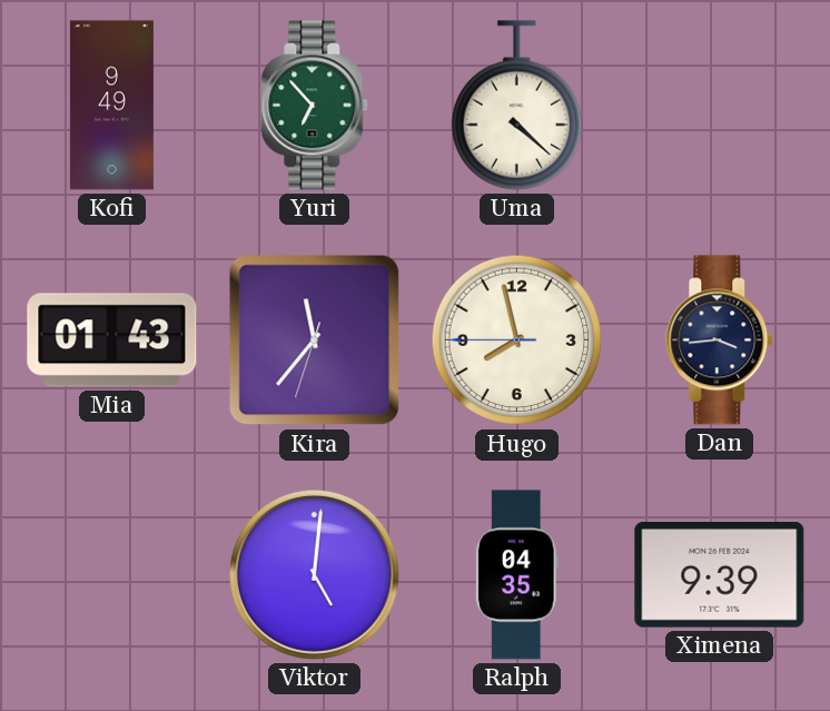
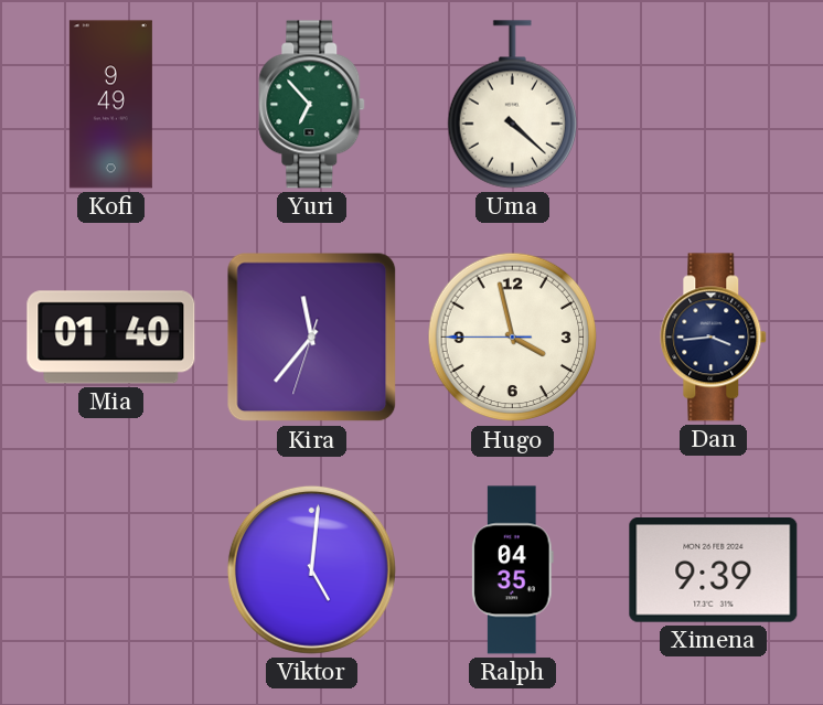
Mia: 01:43 -> 01:40
Hugo: 7:57 -> 3:57
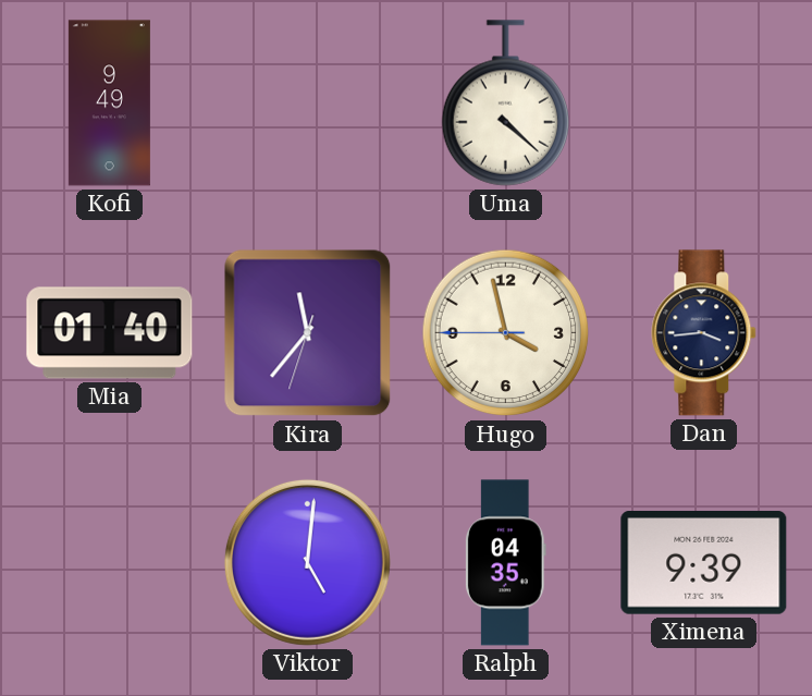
Yuri: 6:53 -> none
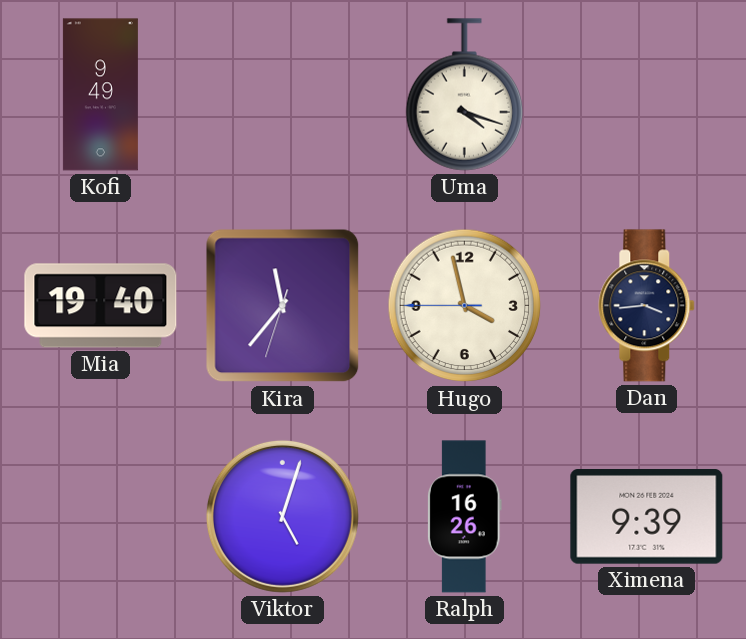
Uma: 4:22 -> 4:18
Mia: 01:40 -> 19:40
Viktor: 5:01 -> 5:03
Ralph: 04:35 -> 16:26
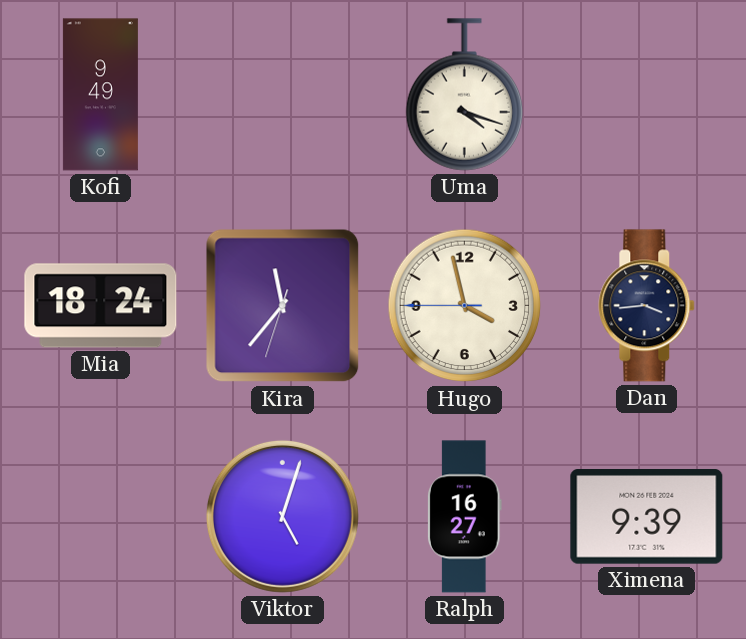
Mia: 19:40 -> 18:24
Ralph: 16:26 -> 16:27
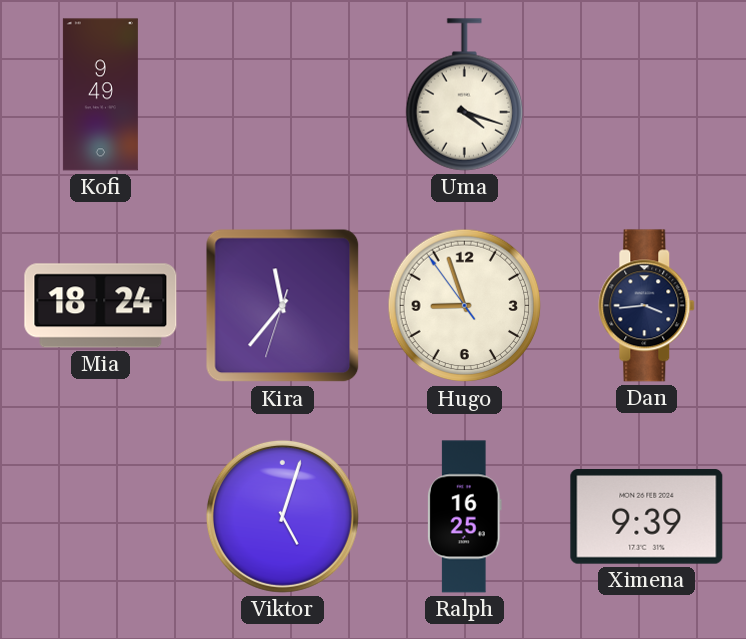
Hugo: 3:57 -> 8:56
Ralph: 16:27 -> 16:25
